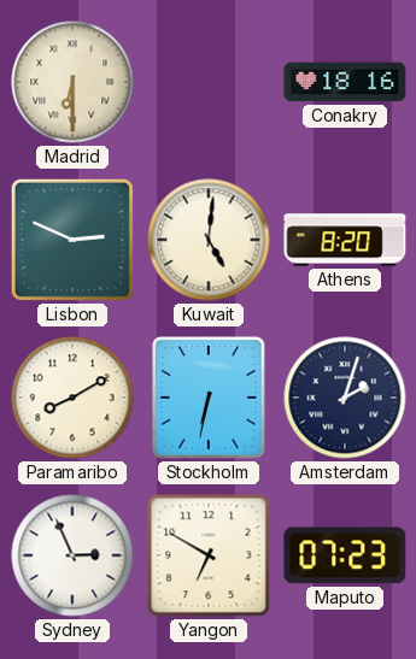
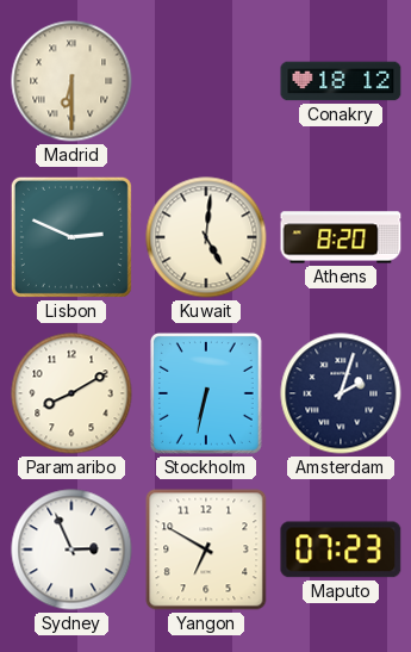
Conakry: 18:16 -> 18:12
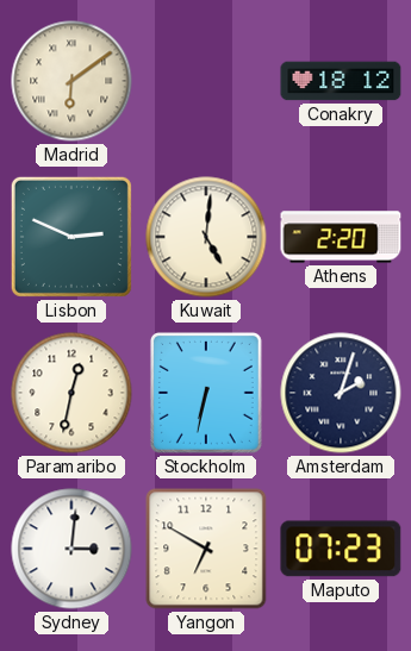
Madrid: 6:30 -> 6:09
Athens: 8:20 -> 2:20
Paramaribo: 8:10 -> 12:32
Sydney: 2:56 -> 3:01
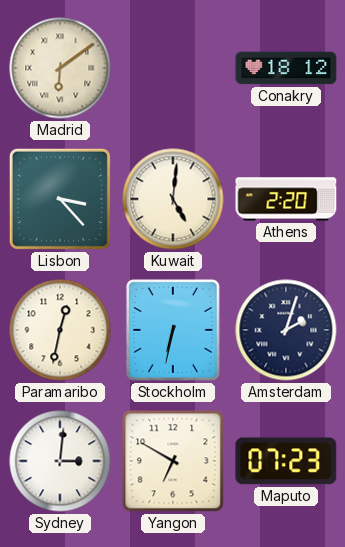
Lisbon: 2:49 -> 3:23
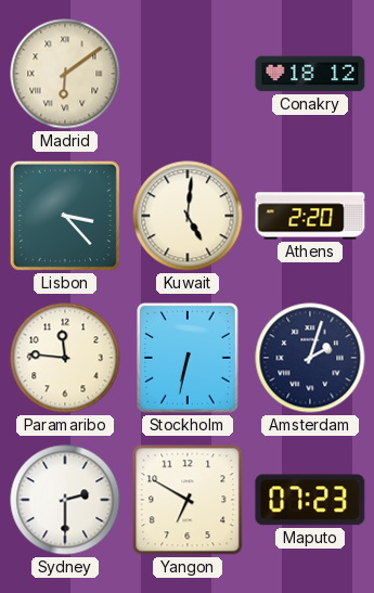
Paramaribo: 12:32 -> 11:46
Sydney: 3:01 -> 2:30
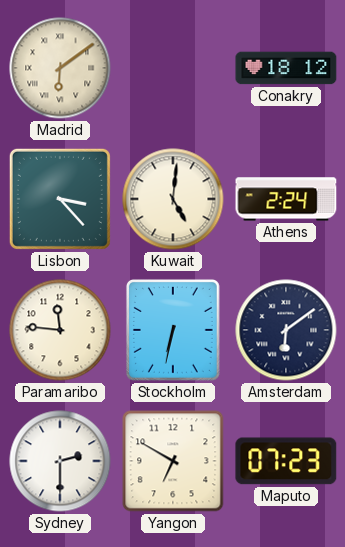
Athens: 2:20 -> 2:24
Amsterdam: 2:03 -> 6:09
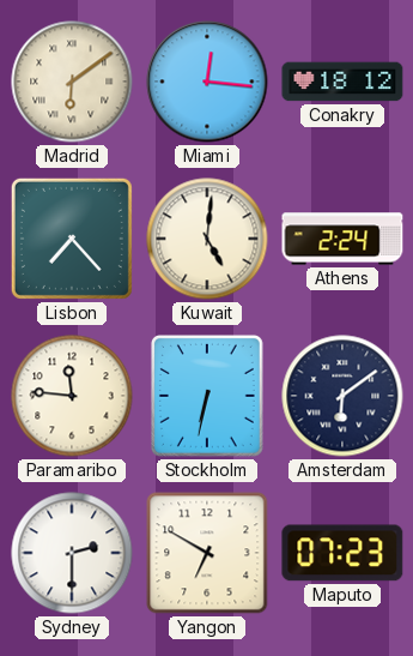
Miami: none -> 12:16
Lisbon: 3:23 -> 7:23
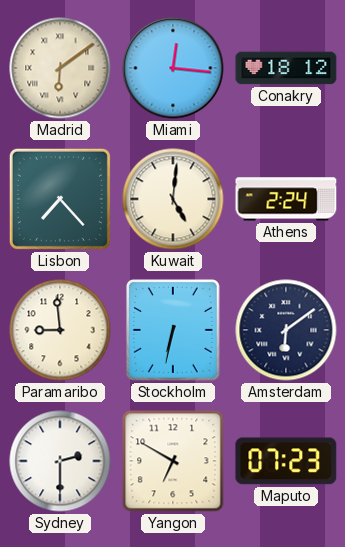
Paramaribo: 11:46 -> 8:59
